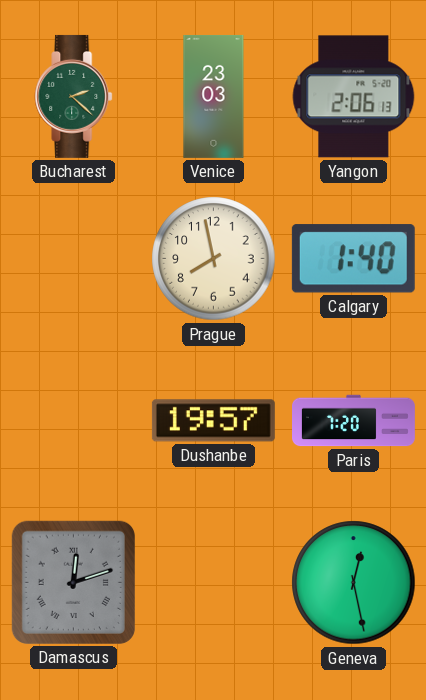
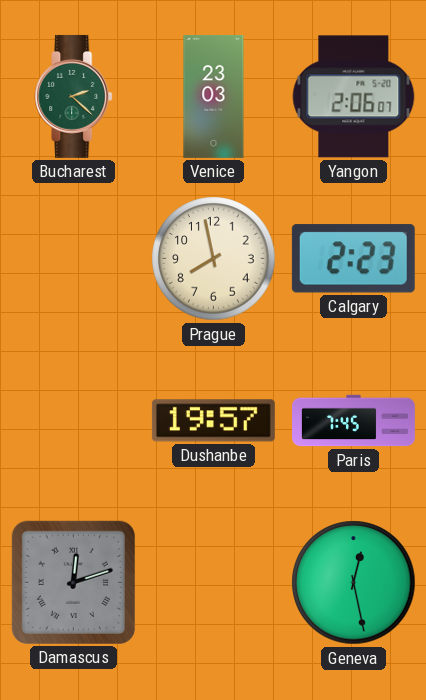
Yangon: 2:06:13 -> 2:06:07
Calgary: 1:40 -> 2:23
Paris: 7:20 -> 7:45
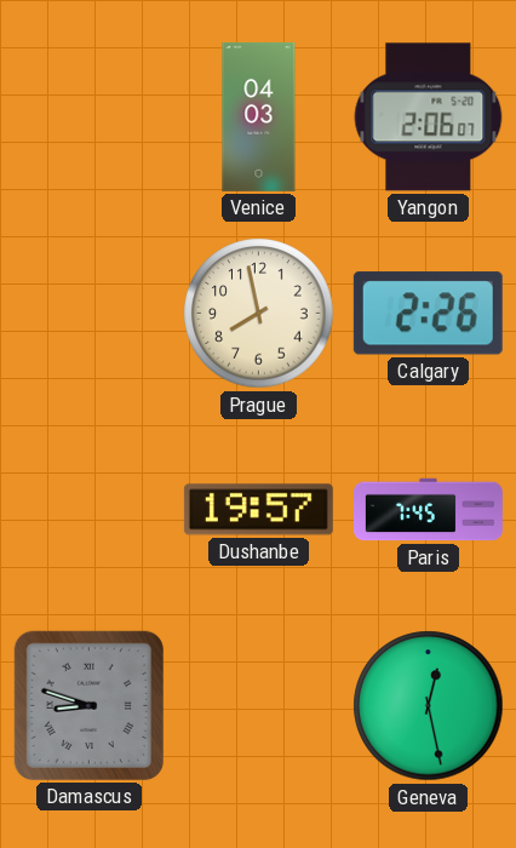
Bucharest: 2:22 -> none
Venice: 23:03 -> 04:03
Calgary: 2:23 -> 2:26
Damascus: 12:12 -> 8:48
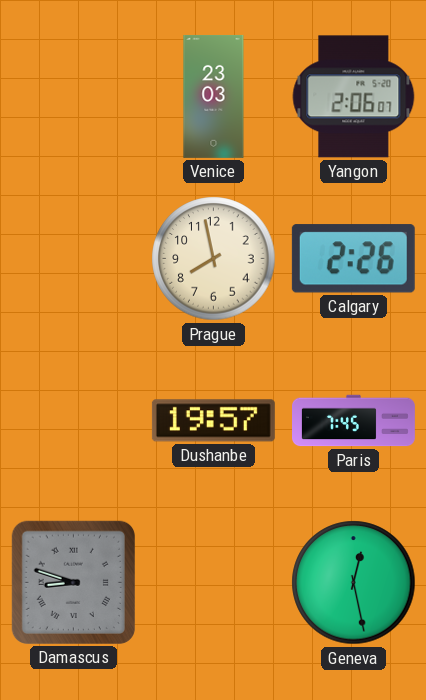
Venice: 04:03 -> 23:03
